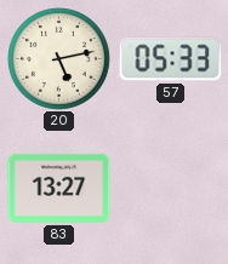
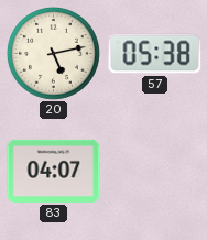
57: 05:33 -> 05:38
83: 13:27 -> 04:07
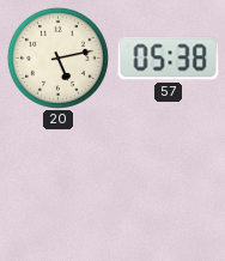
83: 04:07 -> none
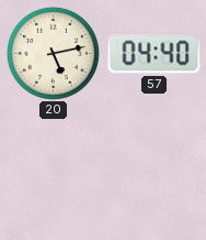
57: 05:38 -> 04:40
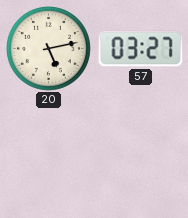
57: 04:40 -> 03:27
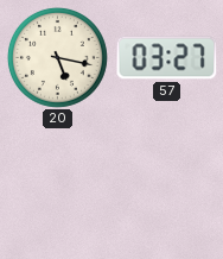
20: 5:13 -> 5:17
